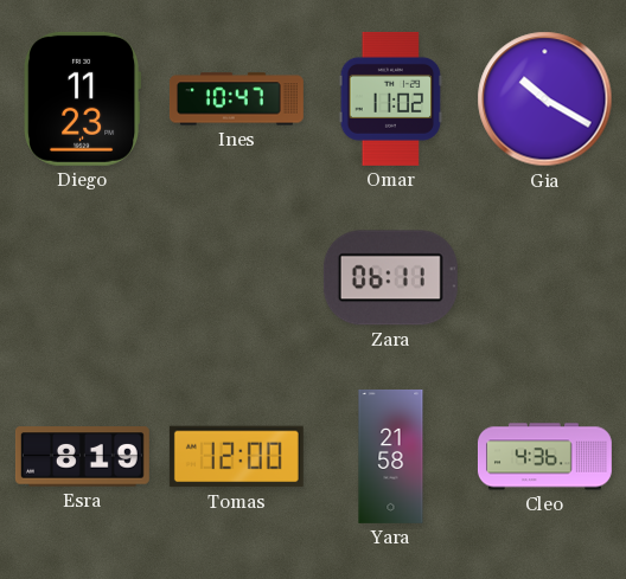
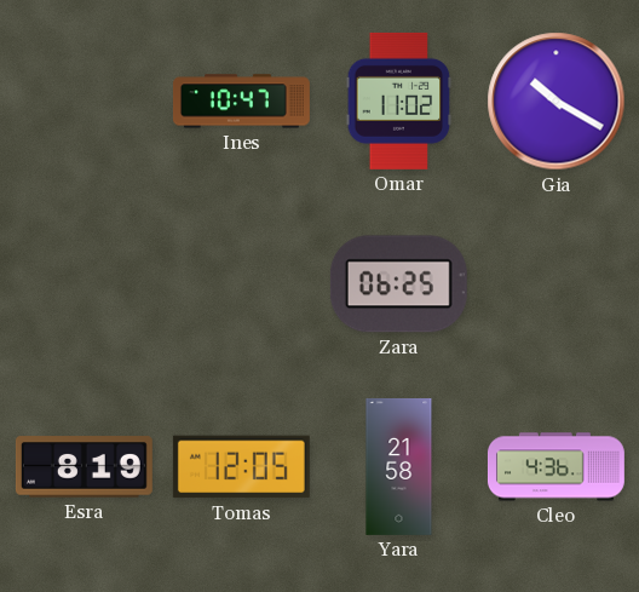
Diego: 11:23 -> none
Zara: 06:11 -> 06:25
Tomas: 12:00 -> 12:05
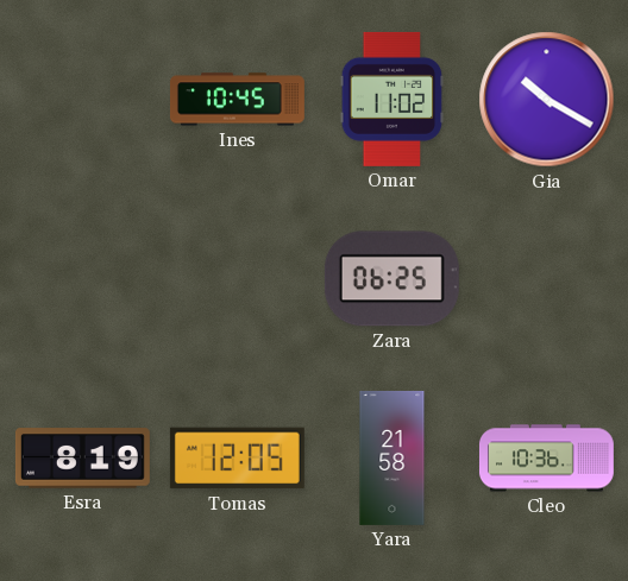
Ines: 10:47 -> 10:45
Cleo: 4:36 -> 10:36
